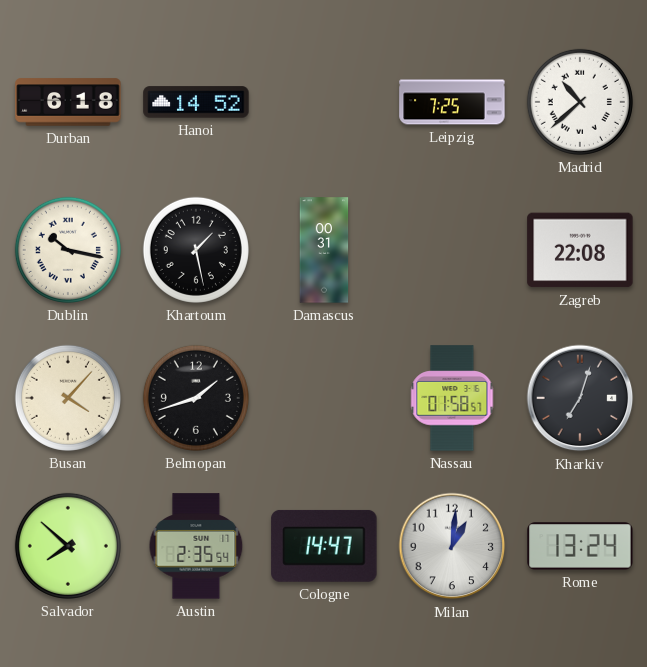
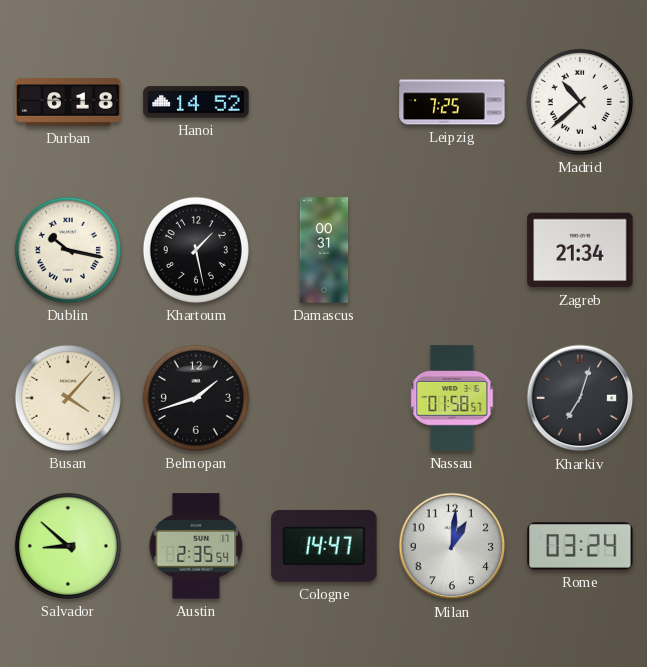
Zagreb: 22:08 -> 21:34
Salvador: 7:52 -> 8:52
Rome: 13:24 -> 03:24
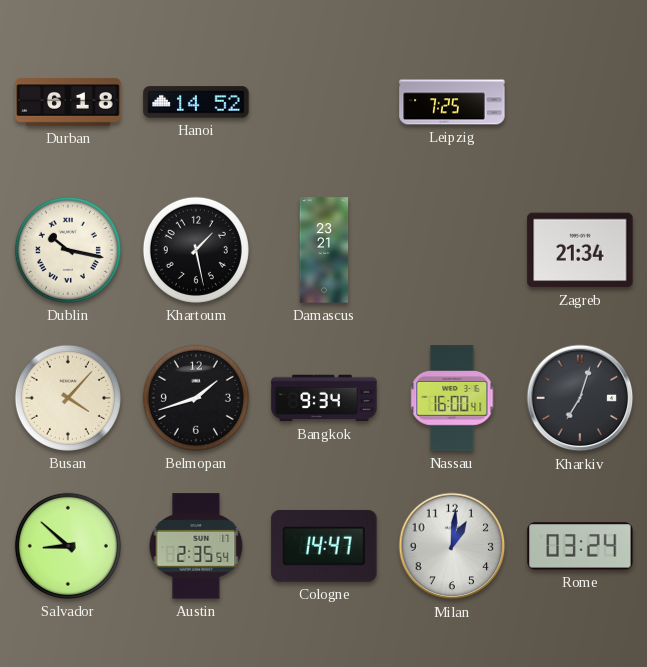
Madrid: 10:38 -> none
Damascus: 00:31 -> 23:21
Bangkok: none -> 9:34
Nassau: 01:58 -> 16:00
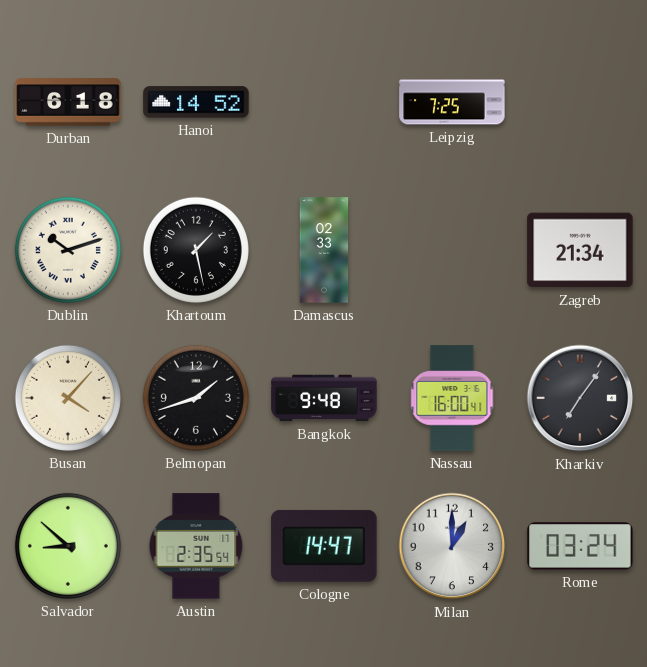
Dublin: 10:17 -> 10:12
Damascus: 23:21 -> 02:33
Bangkok: 9:34 -> 9:48
Kharkiv: 7:03 -> 7:06
Milan: 1:01 -> 1:00
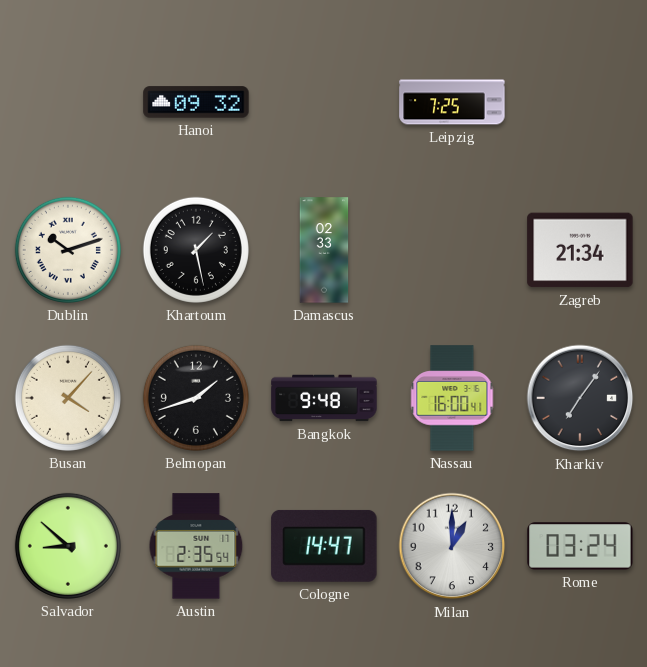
Durban: 6:18 -> none
Hanoi: 14:52 -> 09:32
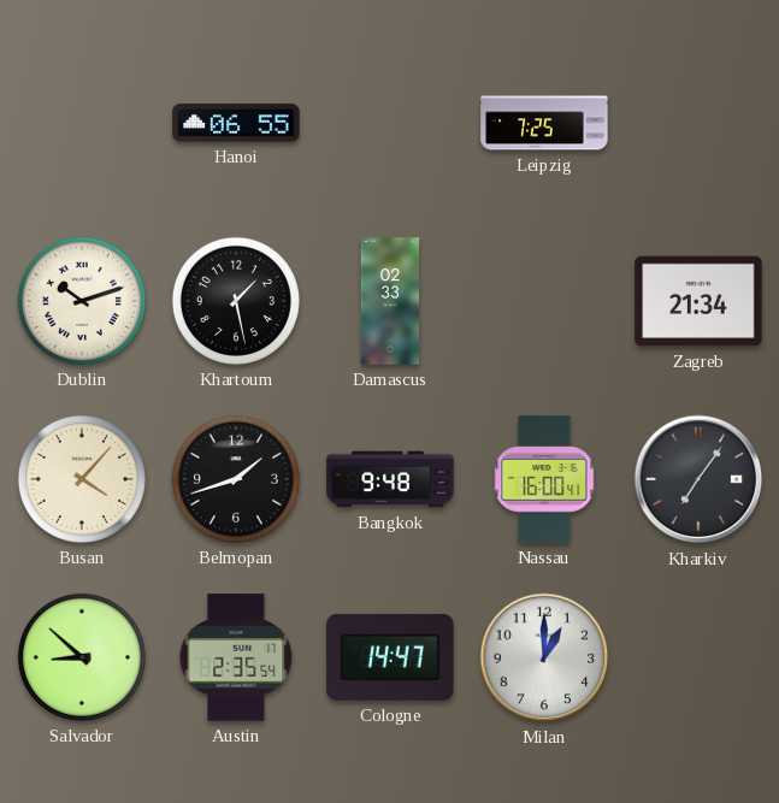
Hanoi: 09:32 -> 06:55
Rome: 03:24 -> none
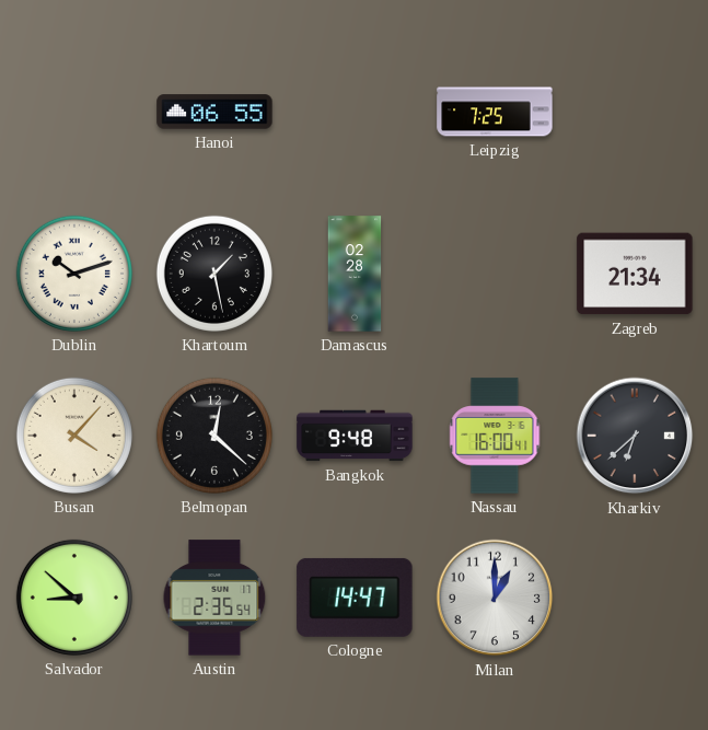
Damascus: 02:33 -> 02:28
Belmopan: 1:42 -> 12:22
Kharkiv: 7:06 -> 6:38
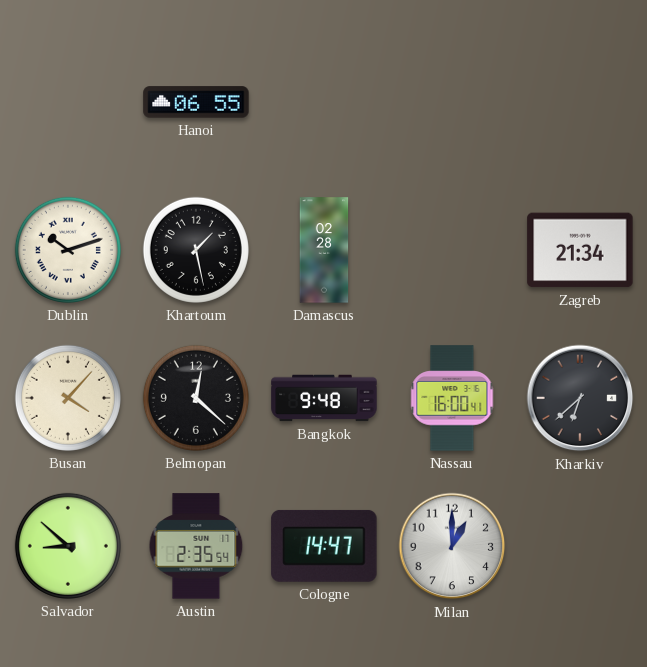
Leipzig: 7:25 -> none
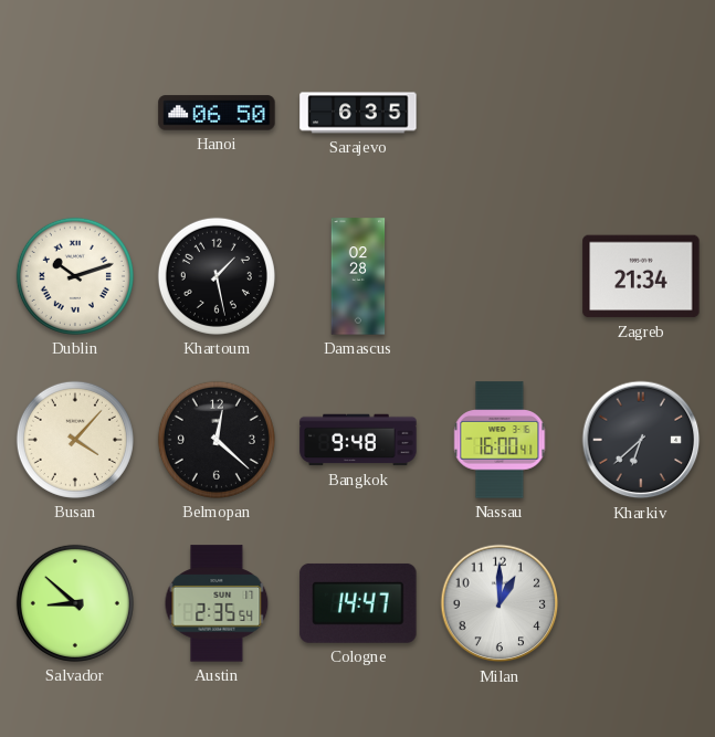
Hanoi: 06:55 -> 06:50
Sarajevo: none -> 6:35
